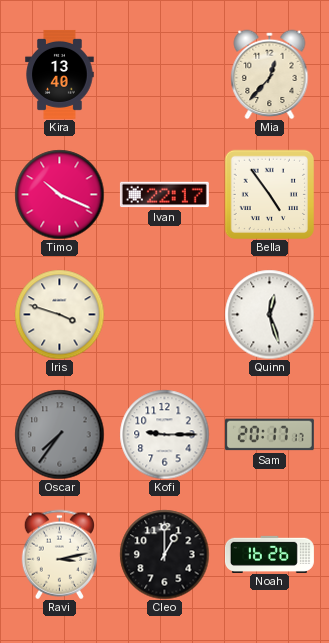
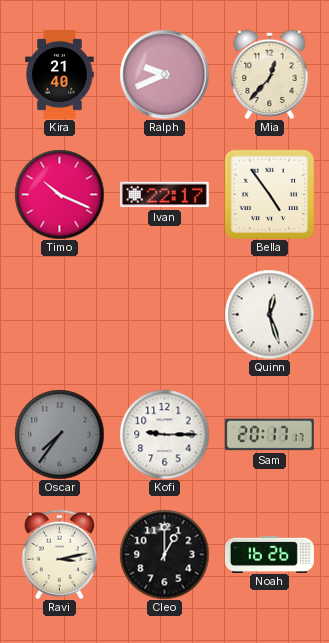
Kira: 13:40 -> 21:40
Ralph: none -> 9:41
Iris: 3:48 -> none
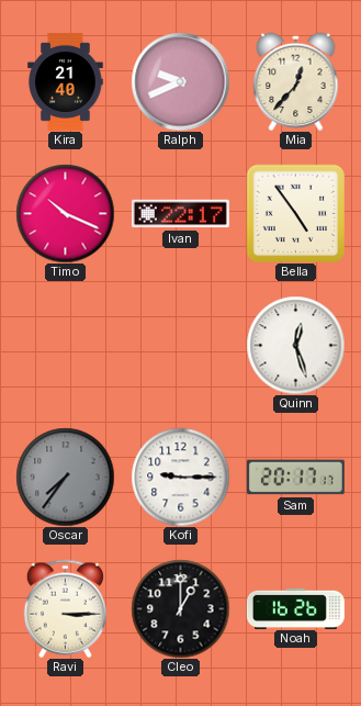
Ravi: 3:13 -> 3:15
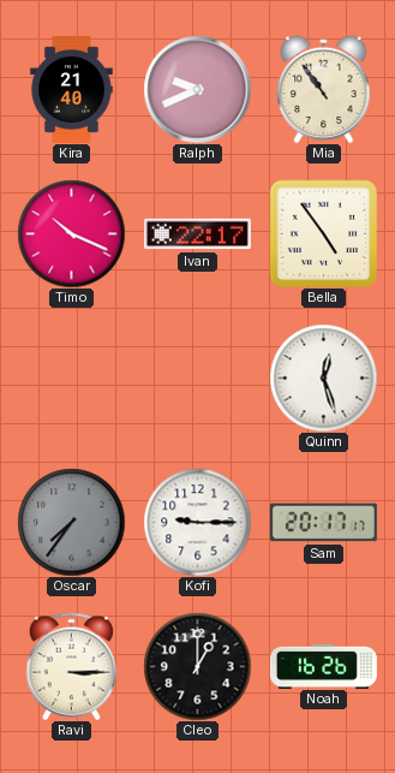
Mia: 12:37 -> 10:54
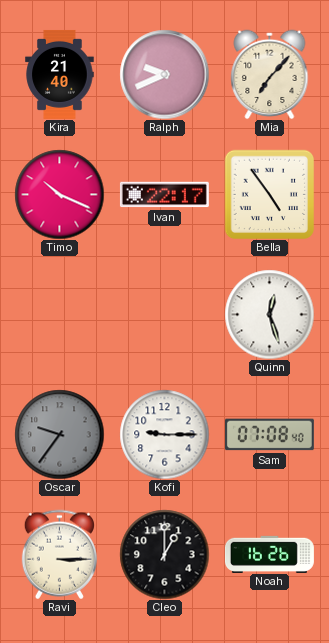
Mia: 10:54 -> 7:07
Oscar: 7:36 -> 9:36
Sam: 20:17 -> 07:08
